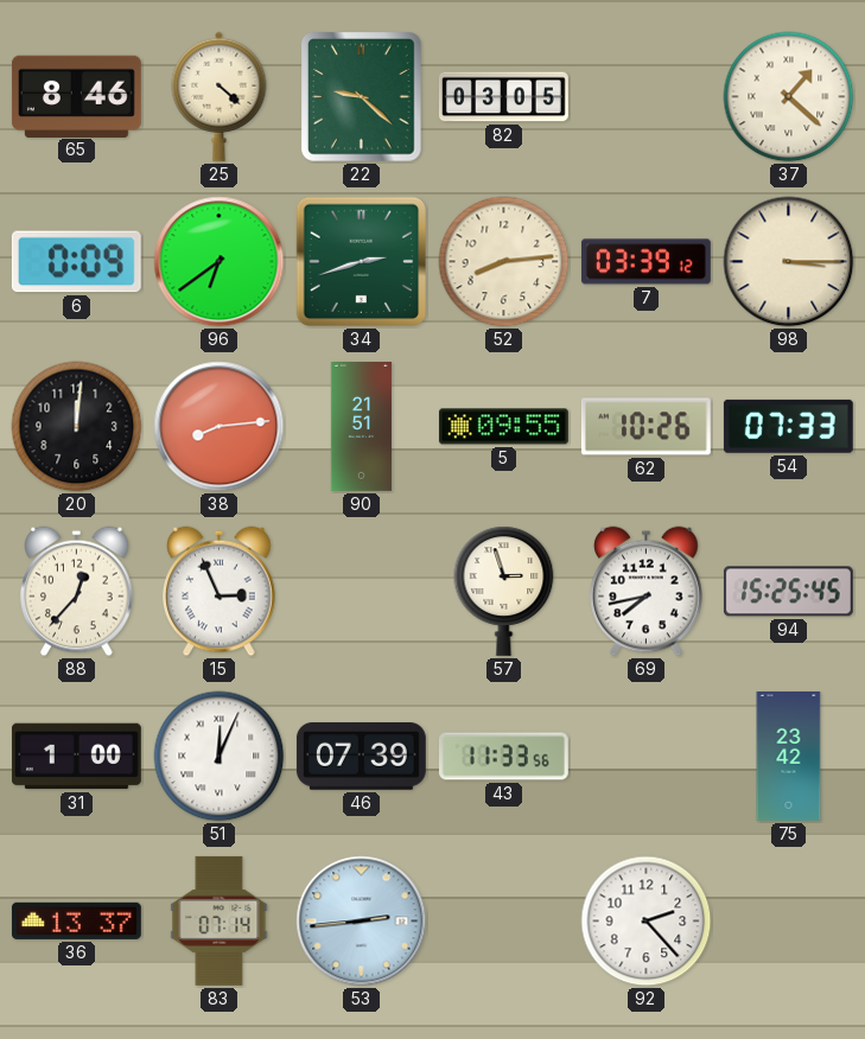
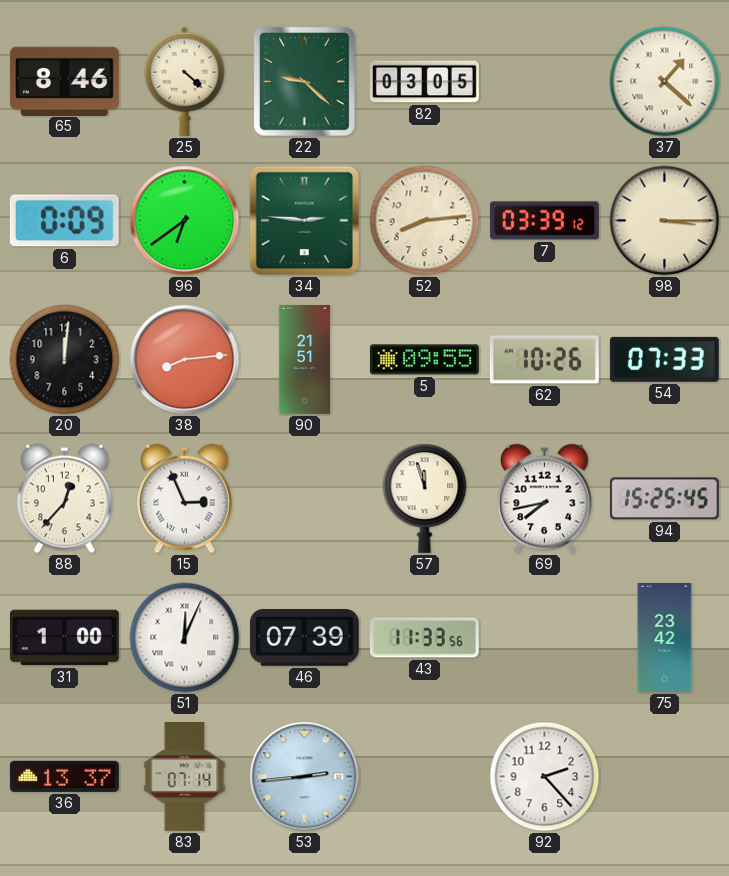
34: 2:42 -> 2:46
57: 2:57 -> 11:57
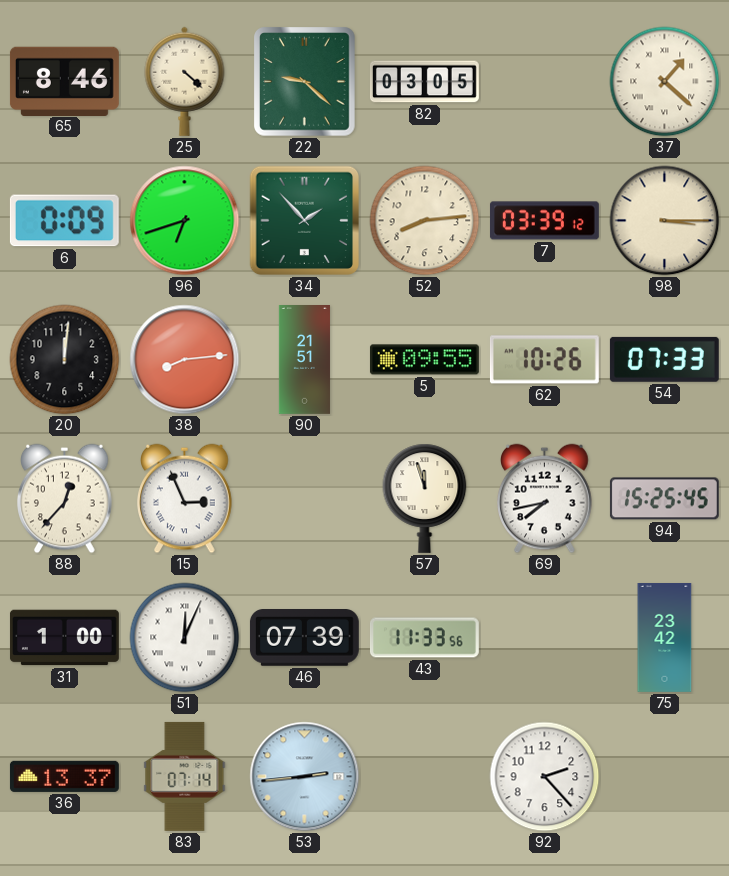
96: 6:39 -> 6:42
34: 2:46 -> 1:53
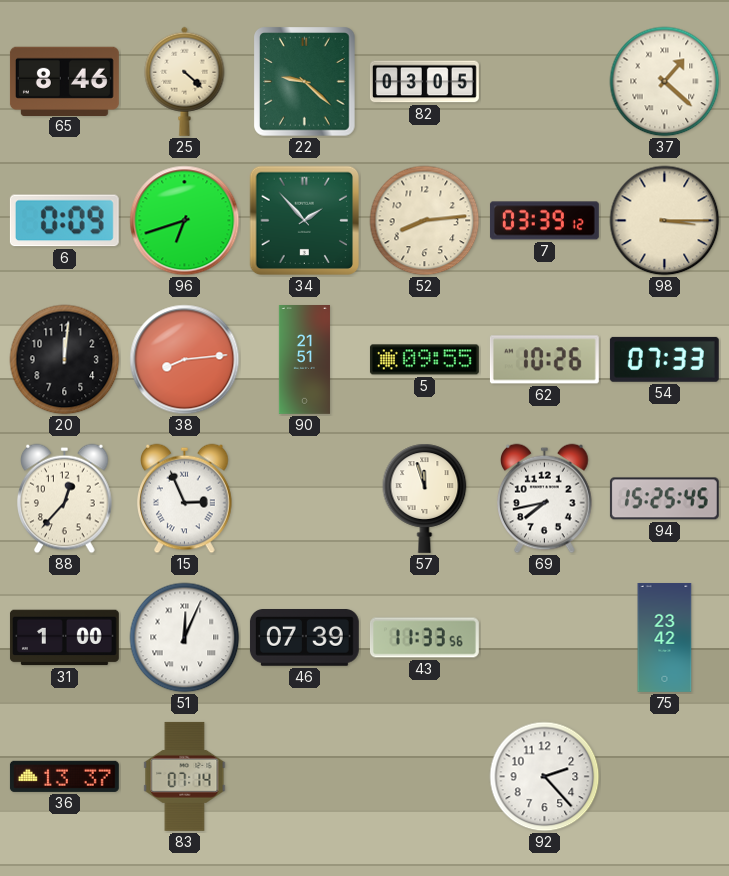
53: 2:44 -> none
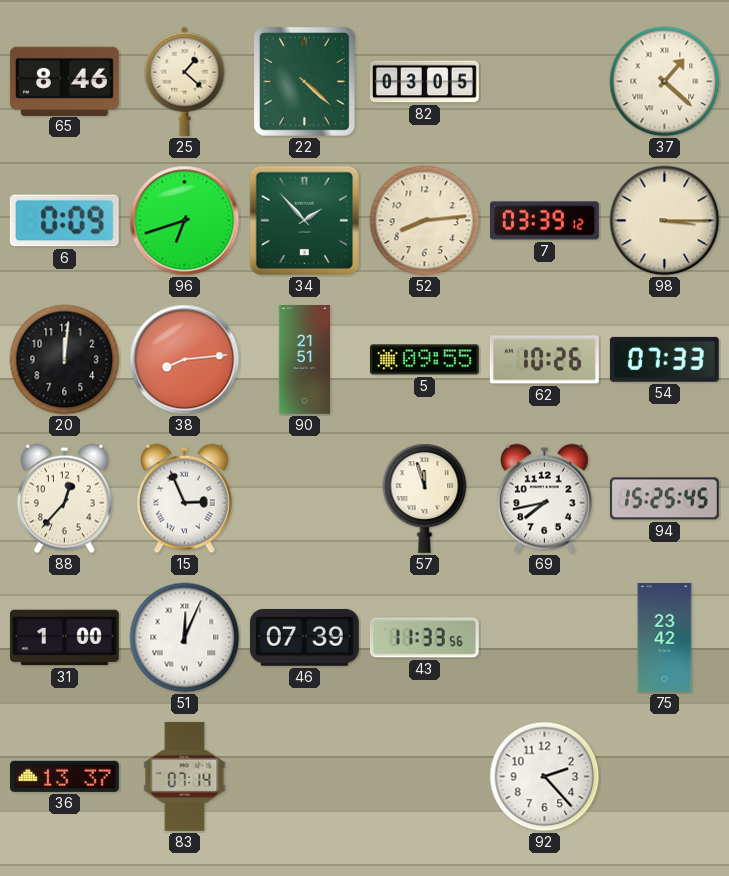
25: 4:22 -> 1:22
22: 9:22 -> 4:22
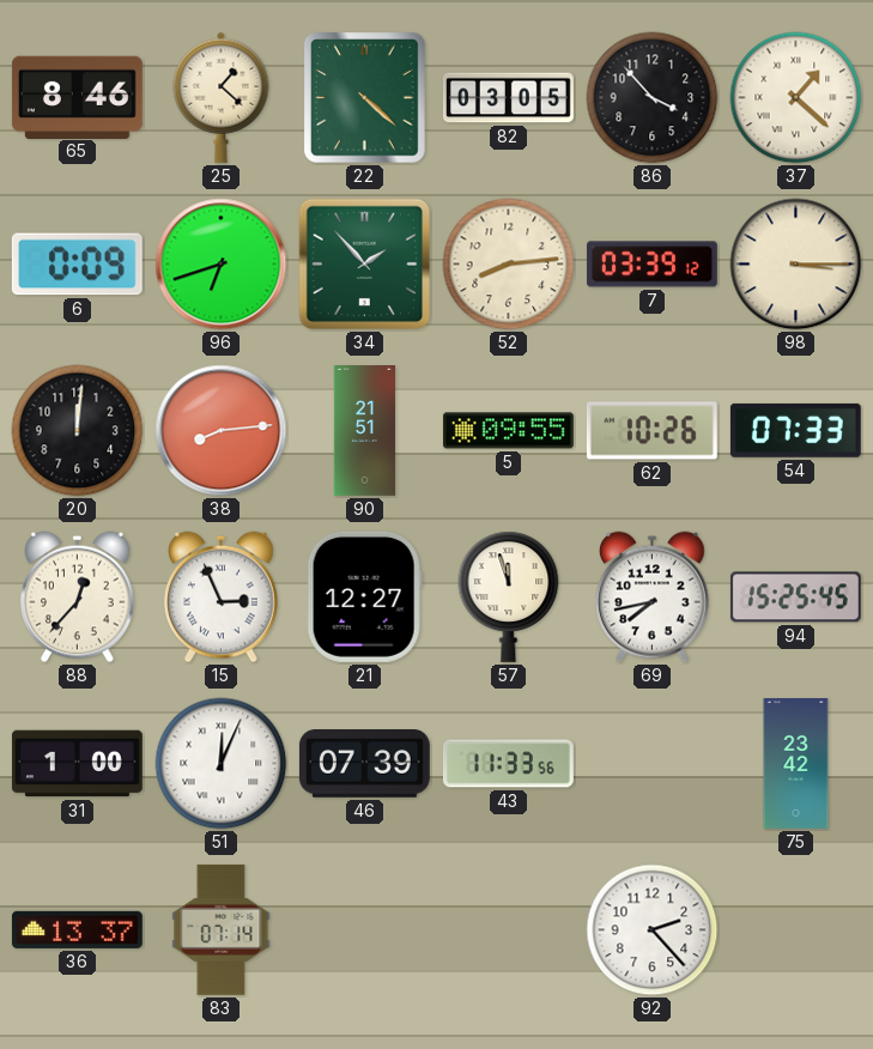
86: none -> 3:53
21: none -> 12:27
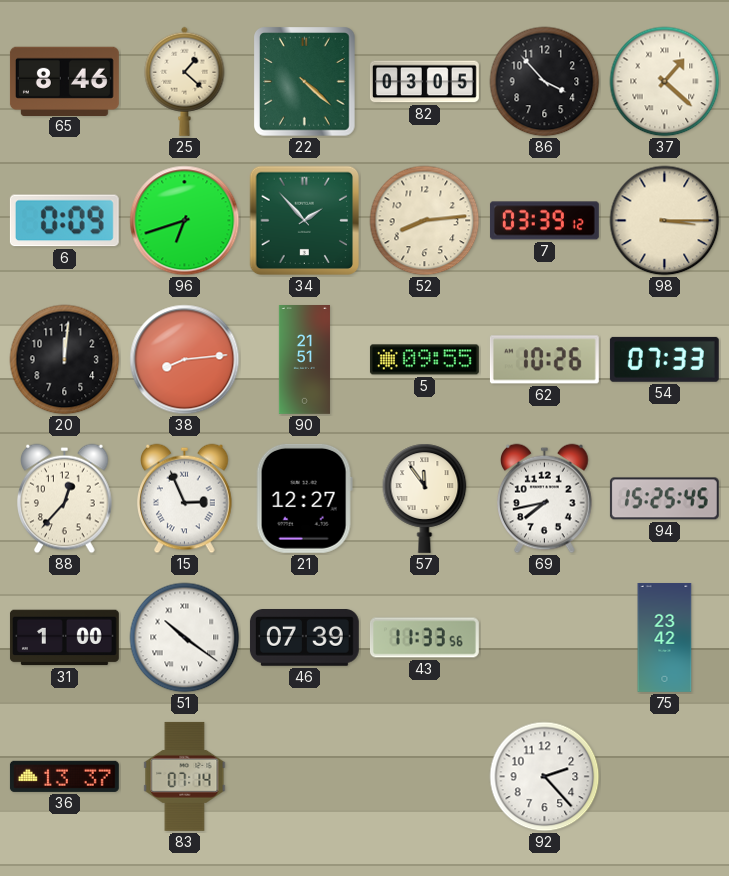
57: 11:57 -> 11:54
51: 12:04 -> 10:21
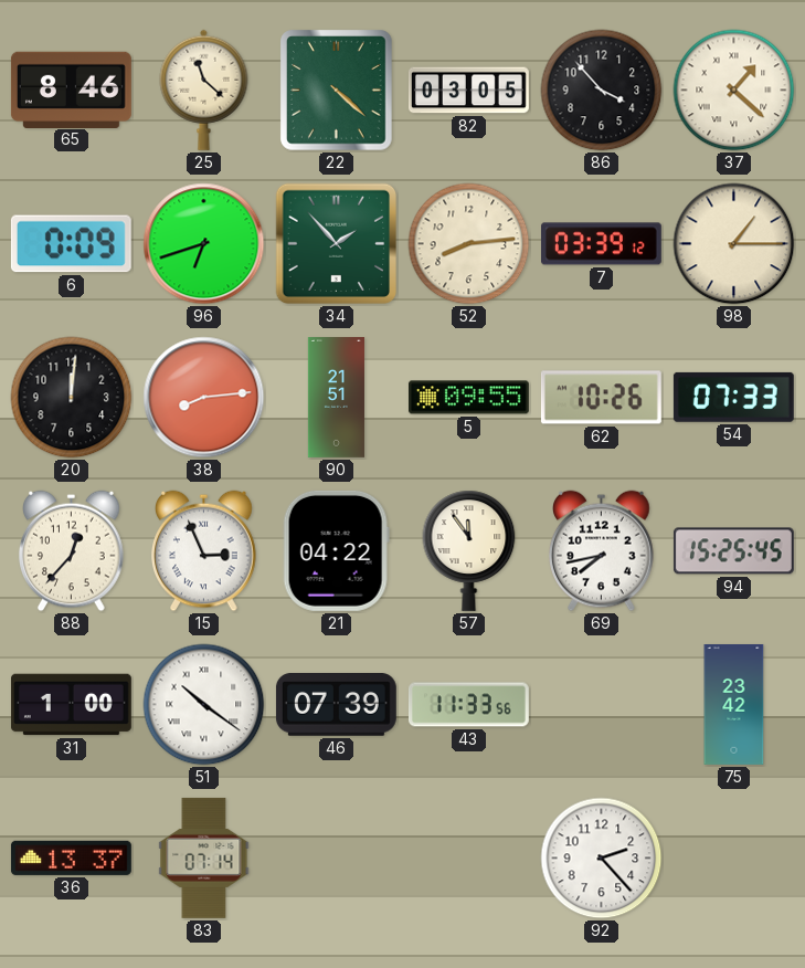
25: 1:22 -> 11:22
98: 3:15 -> 1:15
21: 12:27 -> 04:22
